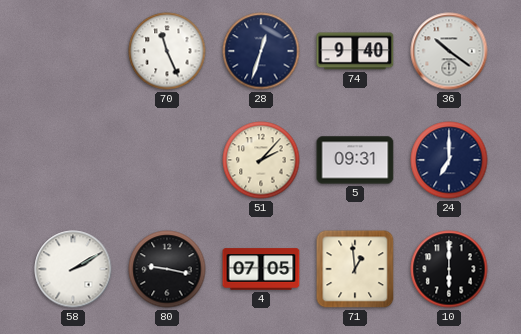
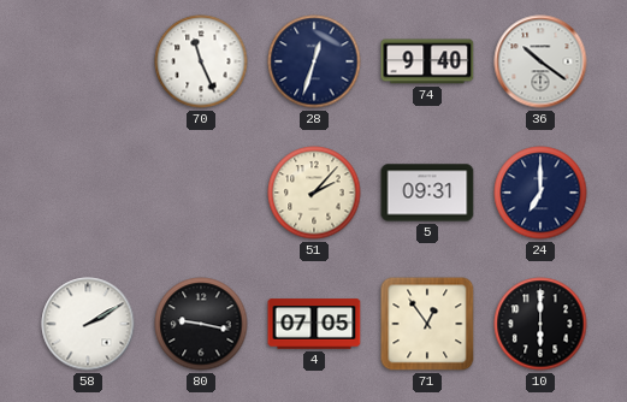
71: 12:59 -> 12:54
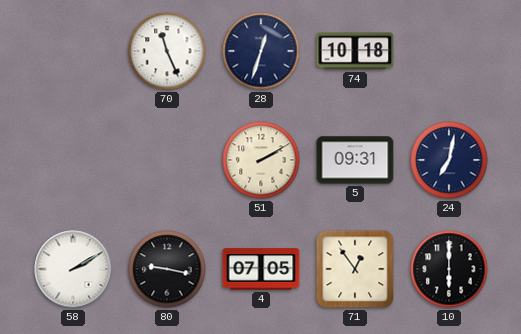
74: 9:40 -> 10:18
36: 10:21 -> none
51: 2:07 -> 2:10
24: 7:00 -> 7:02
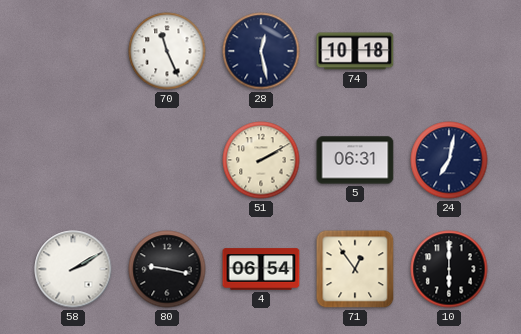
28: 12:33 -> 12:28
5: 09:31 -> 06:31
4: 07:05 -> 06:54
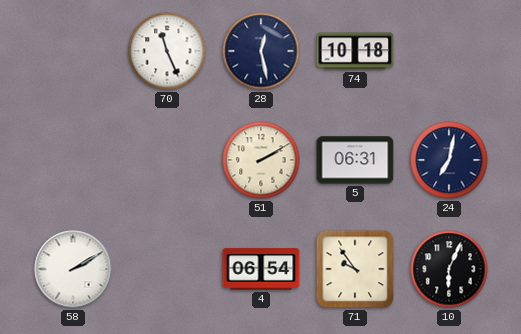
80: 9:17 -> none
71: 12:54 -> 9:54
10: 6:00 -> 6:04
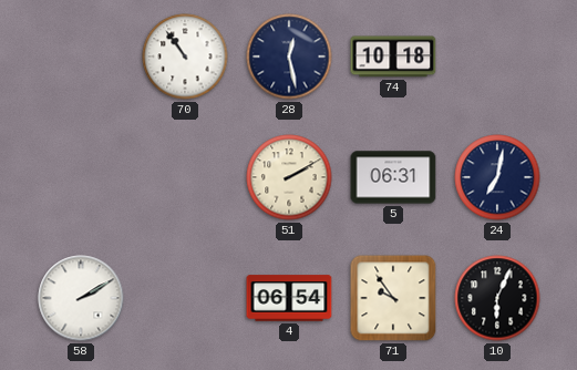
70: 11:26 -> 10:54
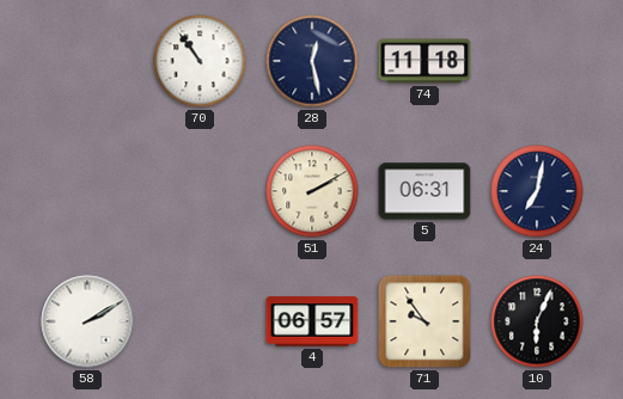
74: 10:18 -> 11:18
4: 06:54 -> 06:57
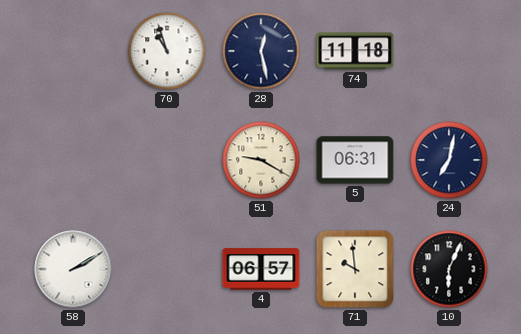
70: 10:54 -> 10:57
51: 2:10 -> 9:20
71: 9:54 -> 9:59
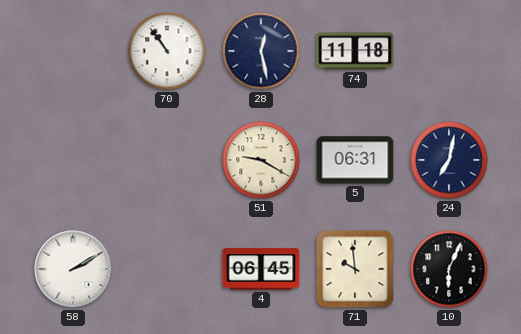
70: 10:57 -> 10:54
4: 06:57 -> 06:45
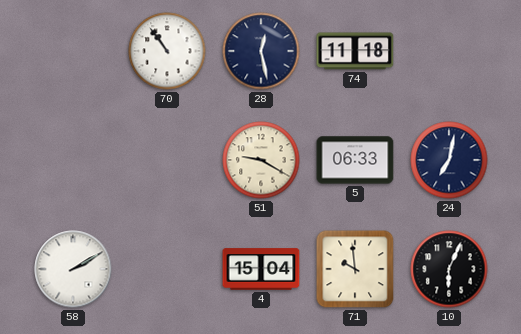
5: 06:31 -> 06:33
4: 06:45 -> 15:04
